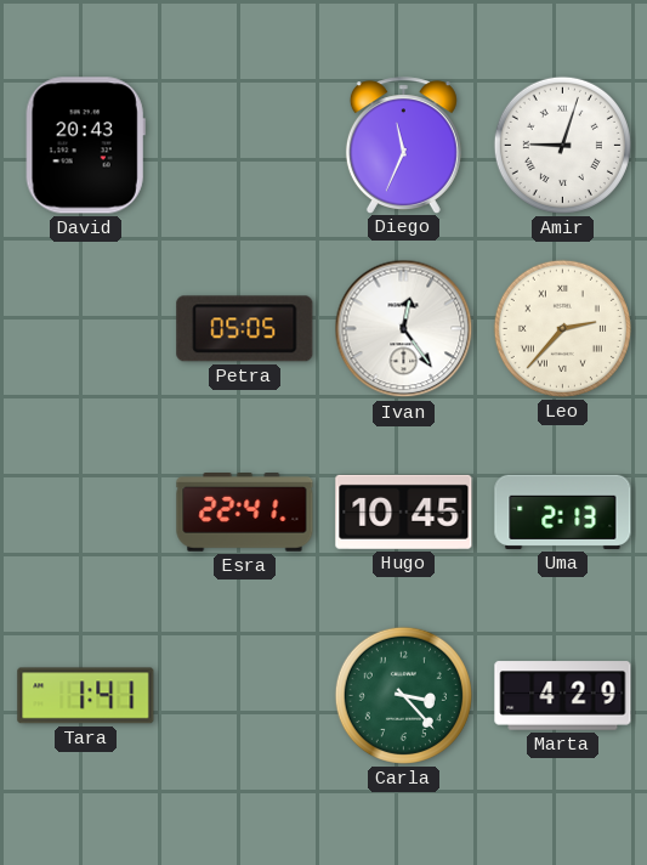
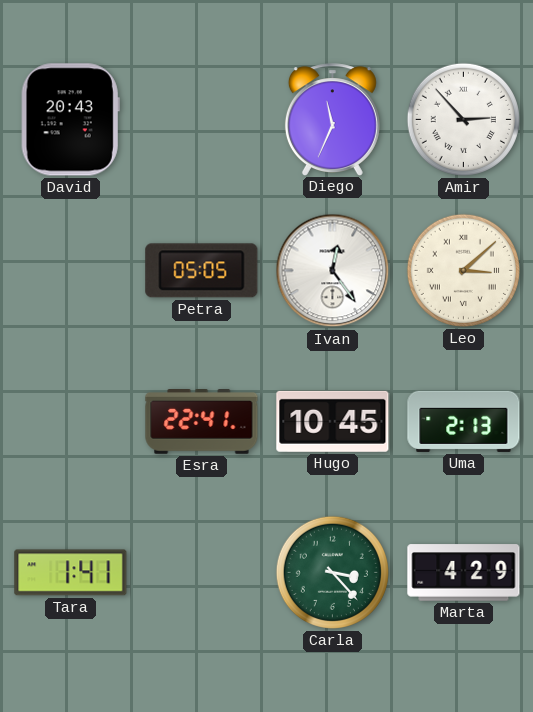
Amir: 9:03 -> 2:53
Leo: 2:37 -> 3:08
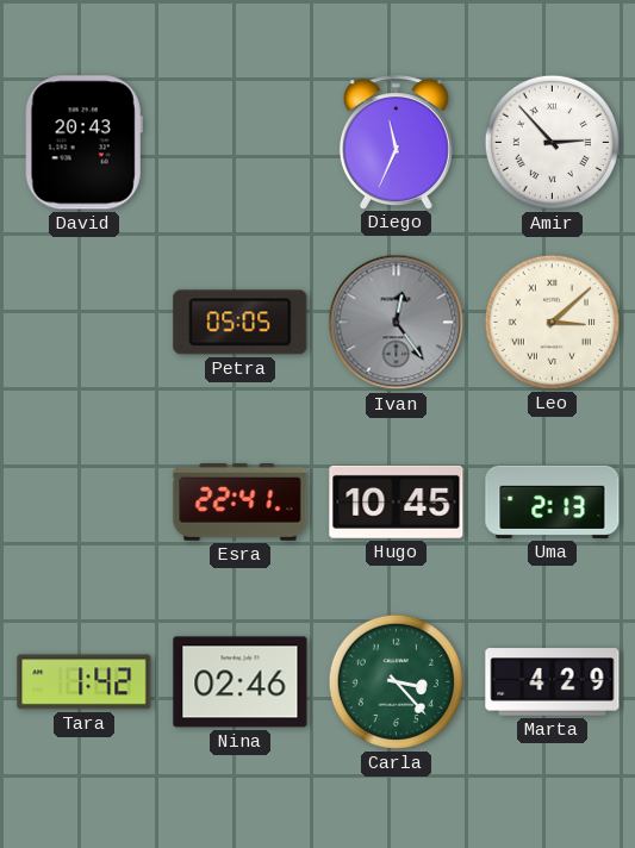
Ivan dial: white -> grey
Tara: 1:41 -> 1:42
Nina: none -> 02:46
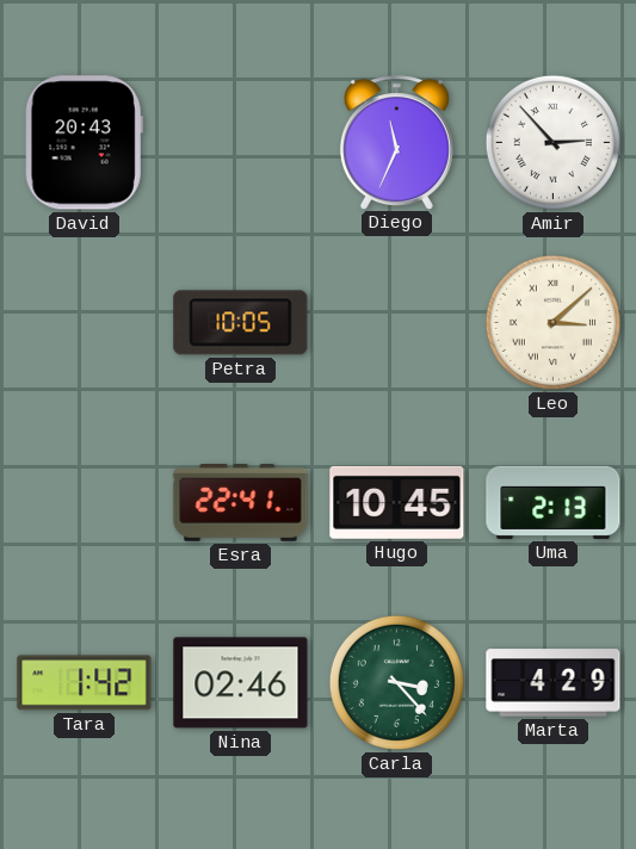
Petra: 05:05 -> 10:05
Ivan: 12:24 -> none
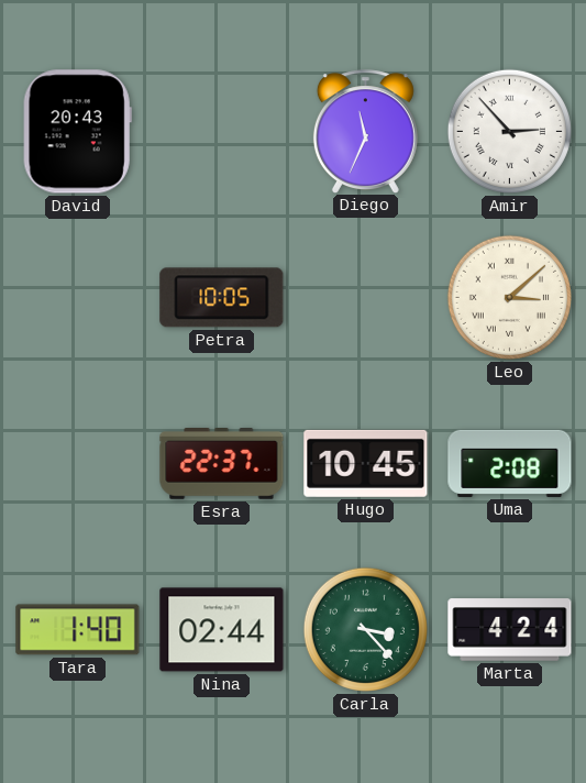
Esra: 22:41 -> 22:37
Uma: 2:13 -> 2:08
Tara: 1:42 -> 1:40
Nina: 02:46 -> 02:44
Marta: 4:29 -> 4:24
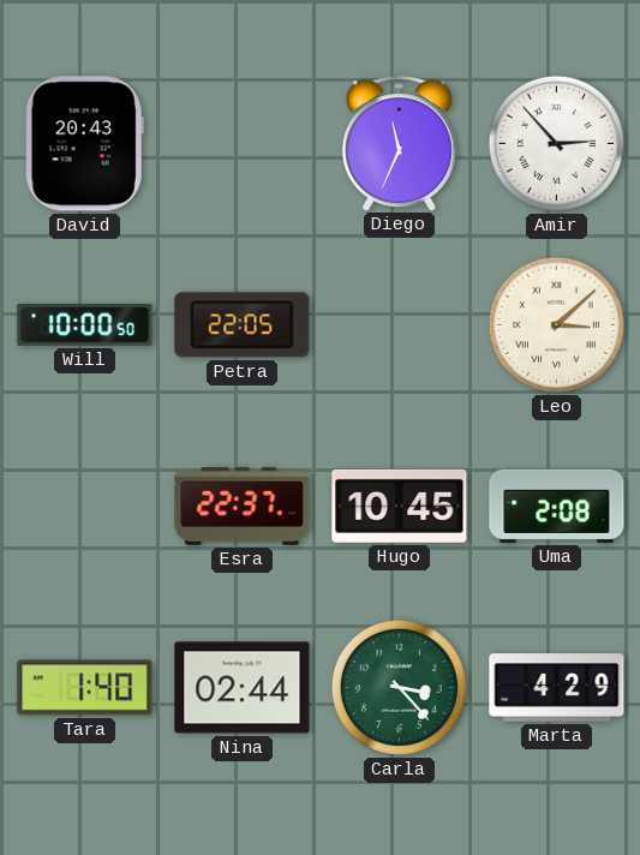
Will: none -> 10:00
Petra: 10:05 -> 22:05
Marta: 4:24 -> 4:29
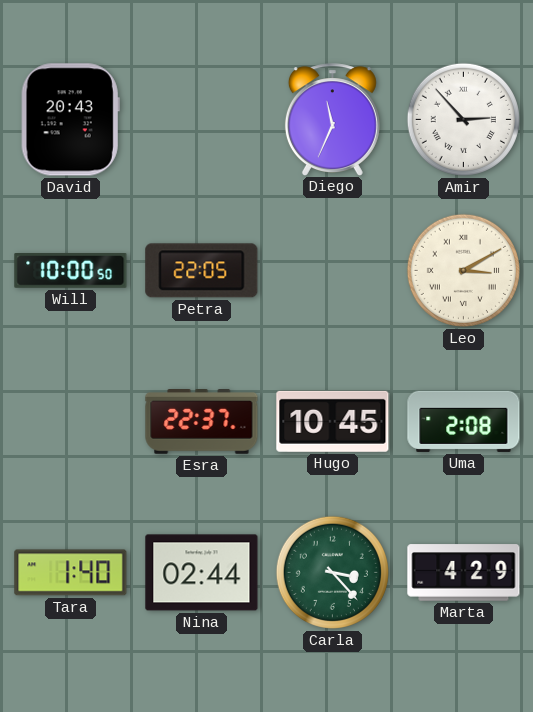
Leo: 3:08 -> 3:10
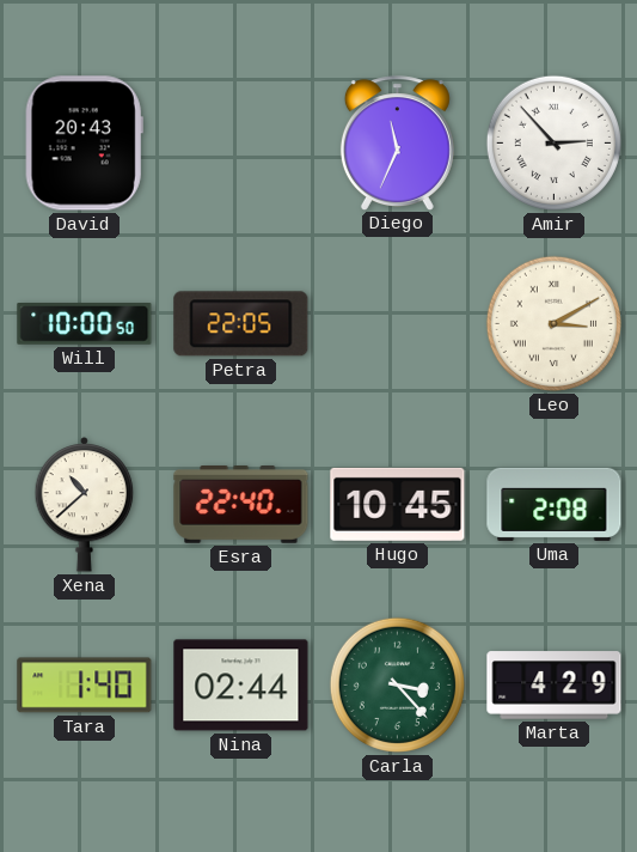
Xena: none -> 10:38
Esra: 22:37 -> 22:40
